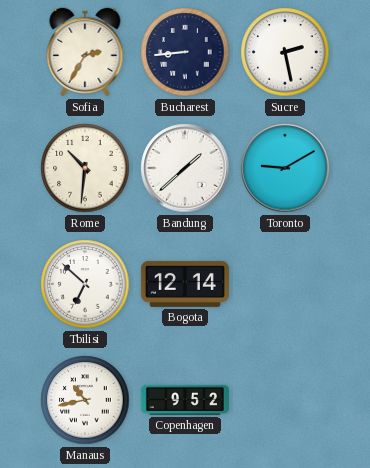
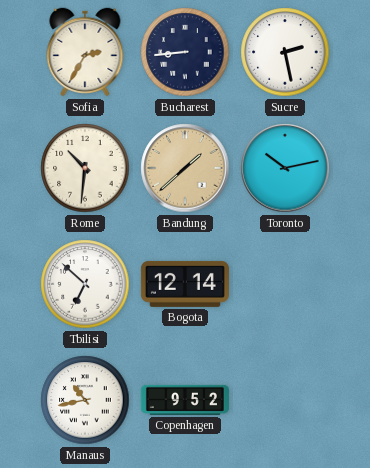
Bandung dial: white -> champagne
Toronto: 9:10 -> 10:13
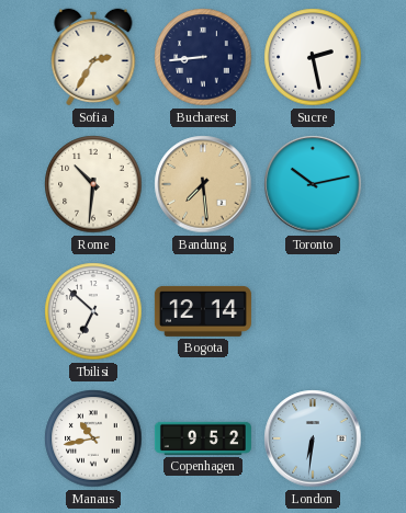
Bandung: 1:38 -> 7:29
London: none -> 6:31
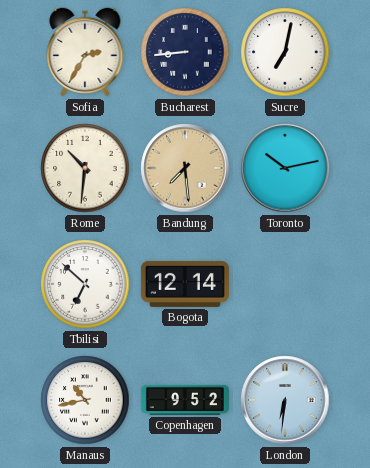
Sucre: 2:28 -> 7:02
